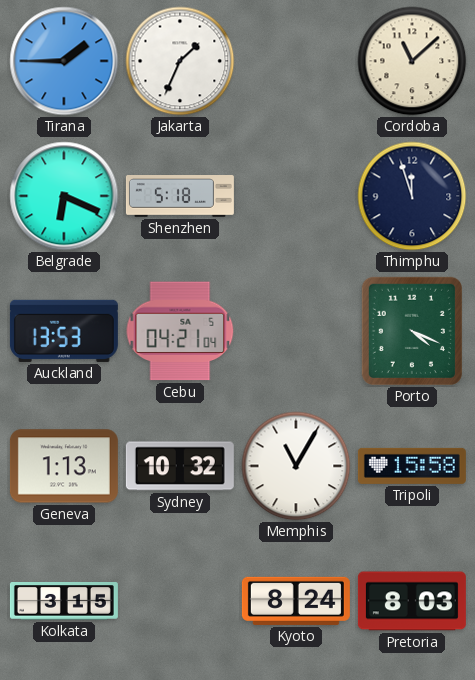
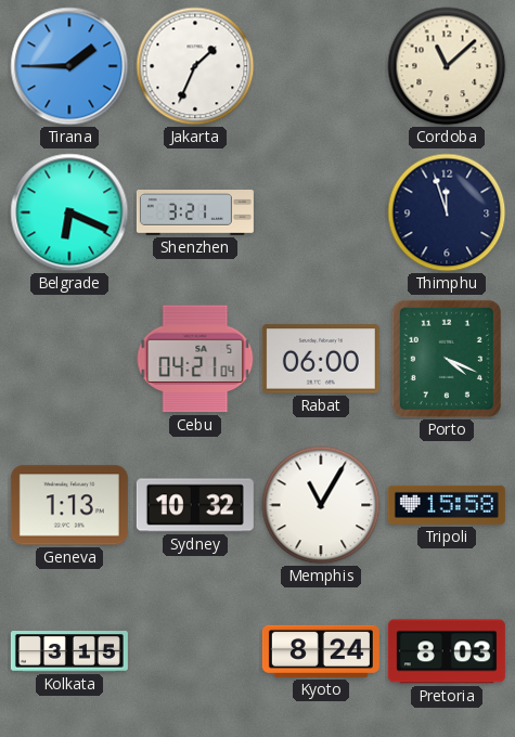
Shenzhen: 5:18 -> 3:21
Auckland: 13:53 -> none
Rabat: none -> 06:00
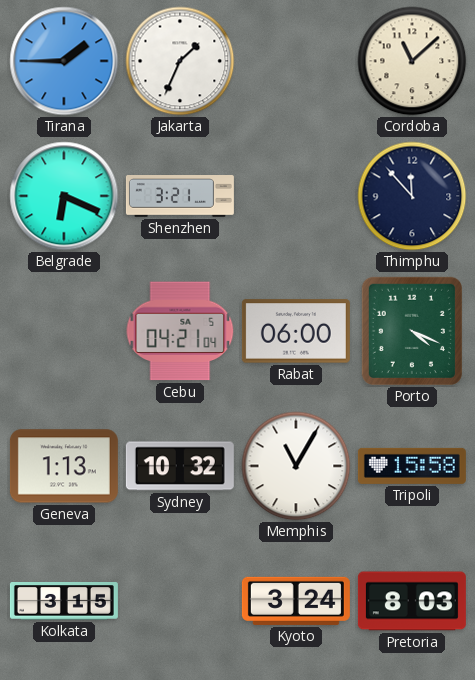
Thimphu: 11:57 -> 11:53
Kyoto: 8:24 -> 3:24
